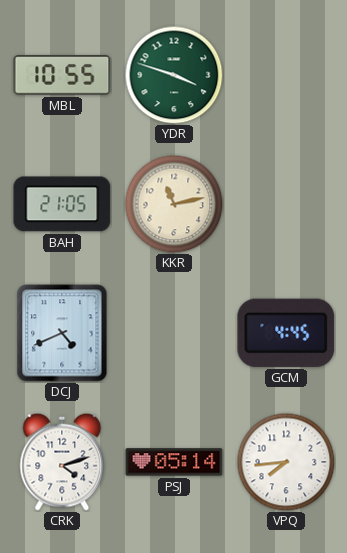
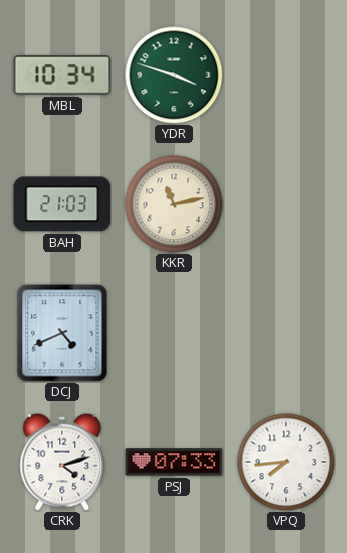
MBL: 10:55 -> 10:34
BAH: 21:05 -> 21:03
GCM: 4:45 -> none
PSJ: 05:14 -> 07:33
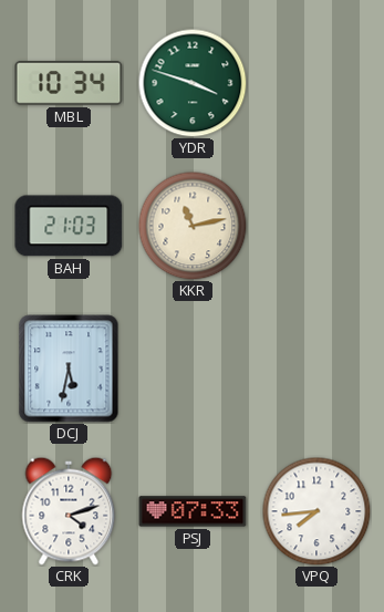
DCJ: 4:41 -> 5:32
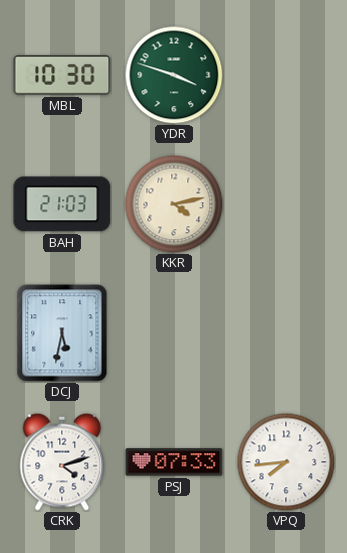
MBL: 10:34 -> 10:30
KKR: 11:13 -> 4:13
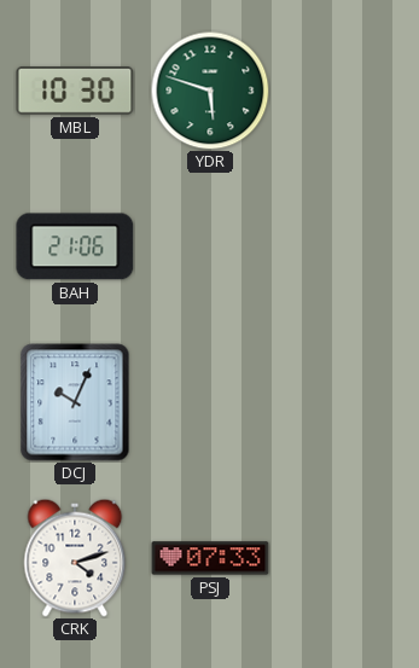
YDR: 3:48 -> 5:48
BAH: 21:03 -> 21:06
KKR: 4:13 -> none
DCJ: 5:32 -> 10:04
VPQ: 7:44 -> none
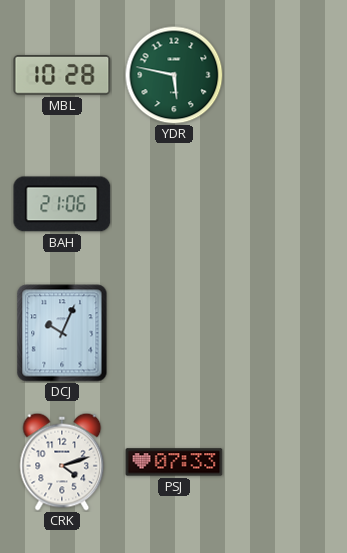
MBL: 10:30 -> 10:28
YDR: 5:48 -> 5:47
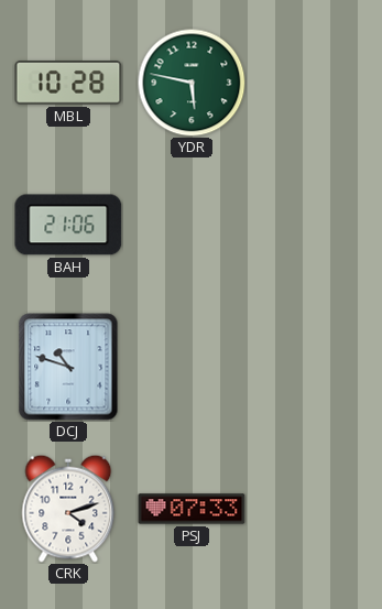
DCJ: 10:04 -> 10:48
